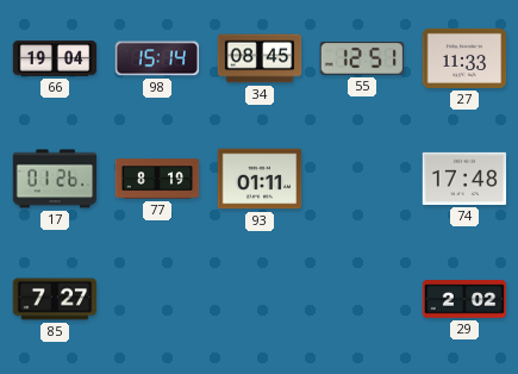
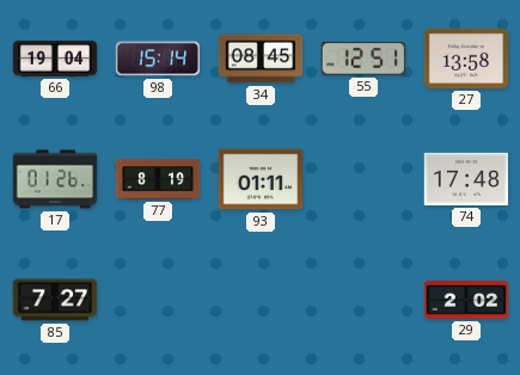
27: 11:33 -> 13:58
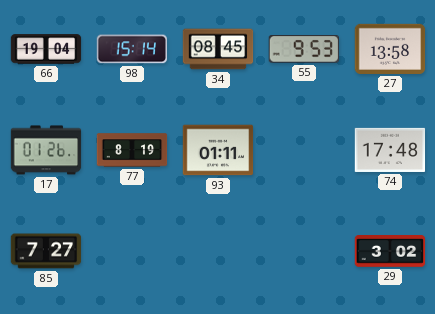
55: 12:51 -> 9:53
29: 2:02 -> 3:02
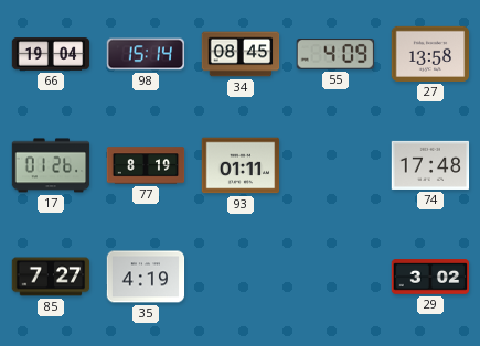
55: 9:53 -> 4:09
35: none -> 4:19
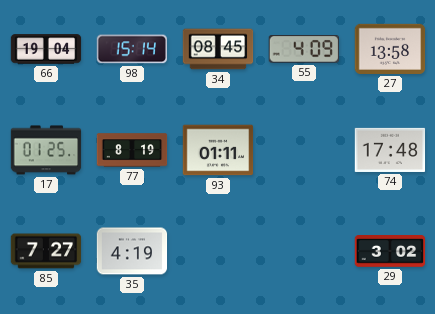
17: 01:26 -> 01:25
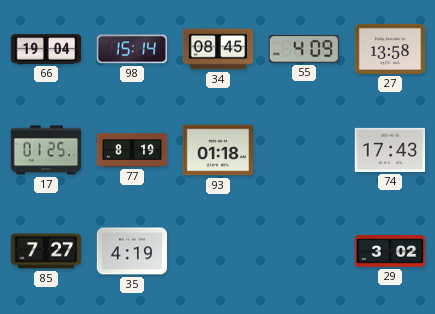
93: 01:11 -> 01:18
74: 17:48 -> 17:43
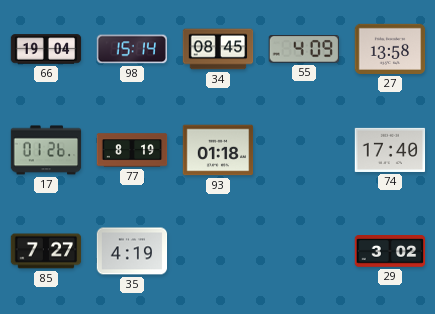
17: 01:25 -> 01:26
74: 17:43 -> 17:40
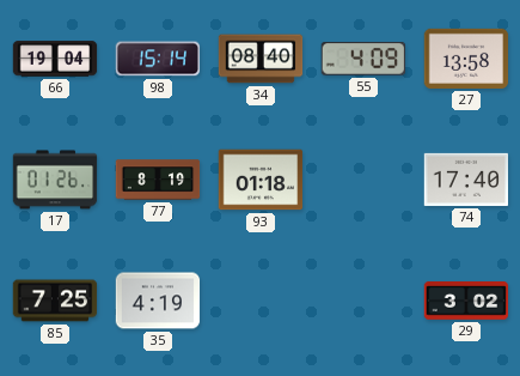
34: 08:45 -> 08:40
85: 7:27 -> 7:25
